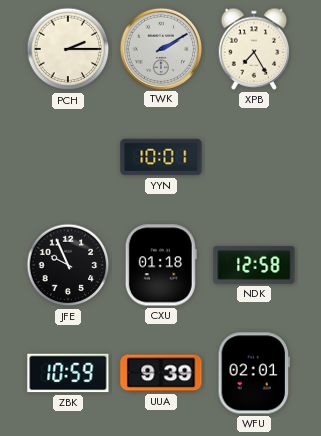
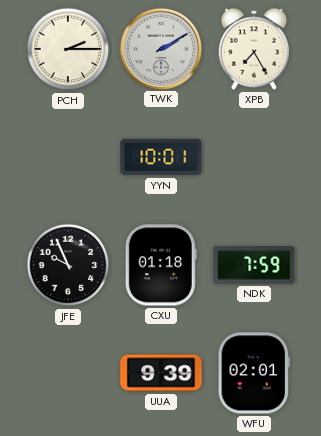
NDK: 12:58 -> 7:59
ZBK: 10:59 -> none
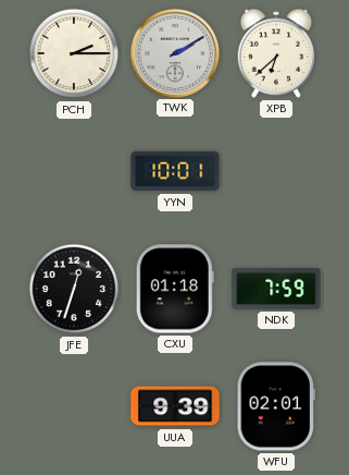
XPB: 7:25 -> 6:38
JFE: 9:56 -> 12:33
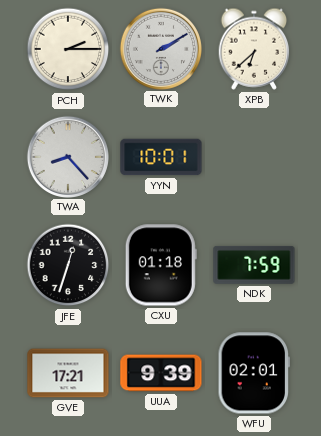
TWA: none -> 8:23
GVE: none -> 17:21
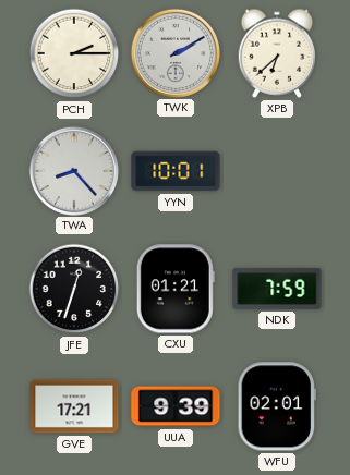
CXU: 01:18 -> 01:21
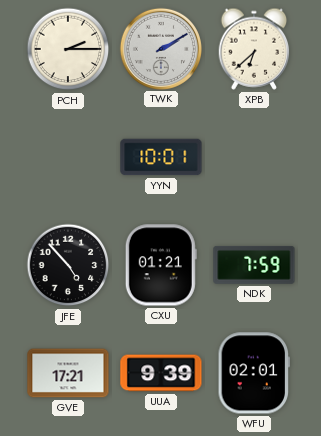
TWA: 8:23 -> none
JFE: 12:33 -> 4:53
